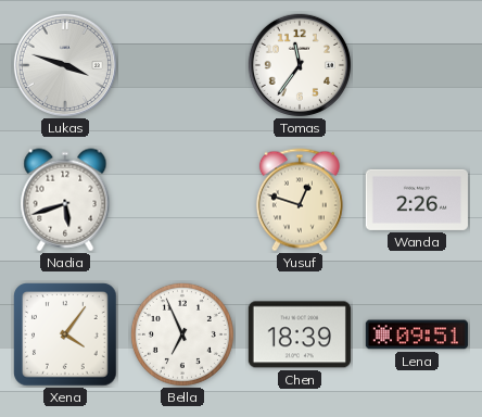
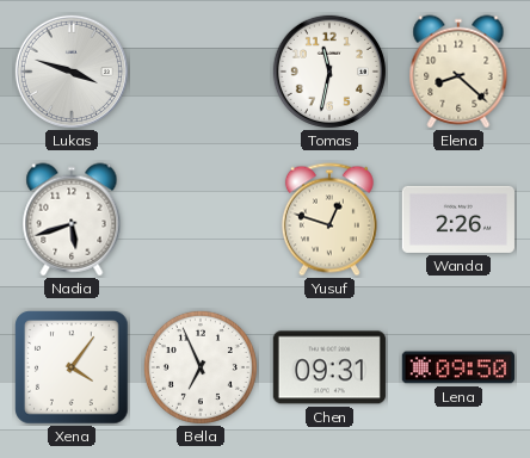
Tomas: 11:36 -> 11:32
Elena: none -> 8:22
Chen: 18:39 -> 09:31
Lena: 09:51 -> 09:50
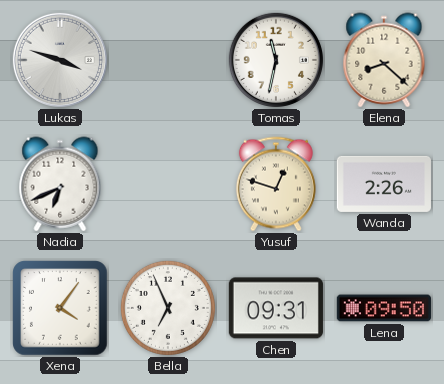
Nadia: 5:42 -> 6:41
